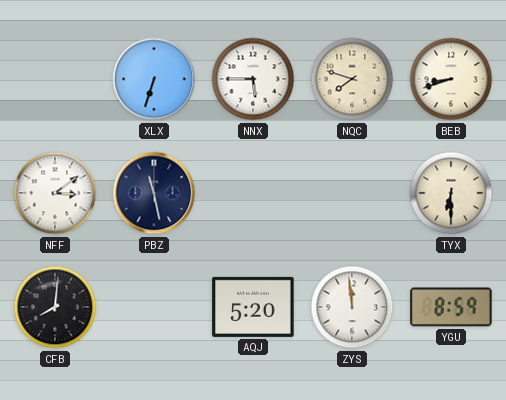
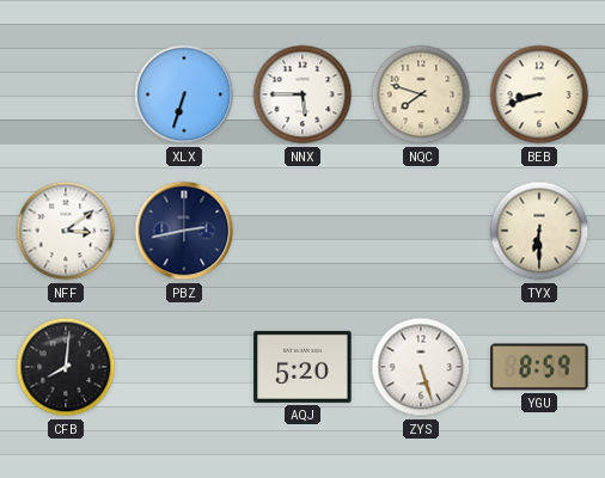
PBZ: 11:28 -> 2:43
ZYS: 11:59 -> 5:27
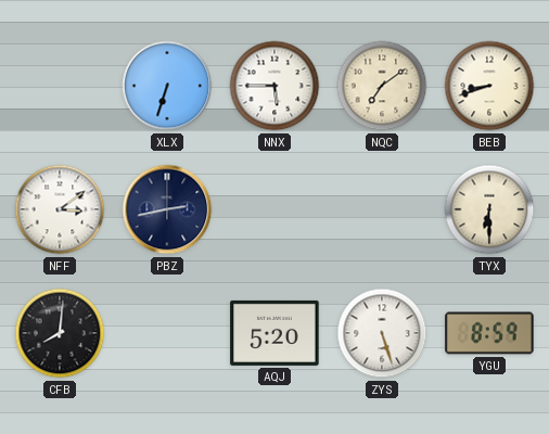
NQC: 7:48 -> 7:09
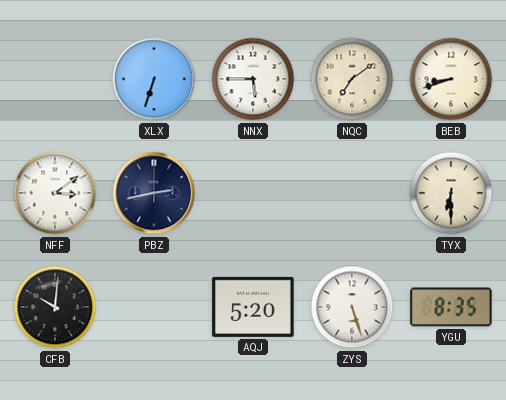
CFB: 8:01 -> 10:01
YGU: 8:59 -> 8:35
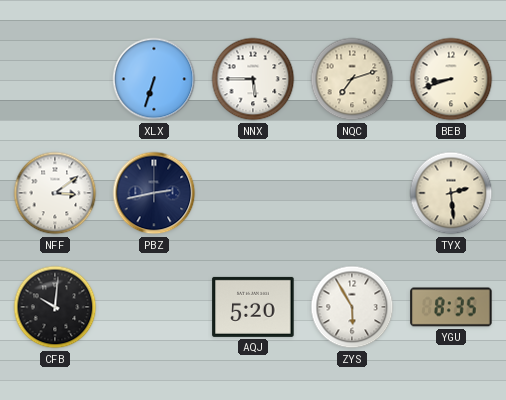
NQC: 7:09 -> 7:12
TYX: 6:30 -> 2:29
ZYS: 5:27 -> 5:55
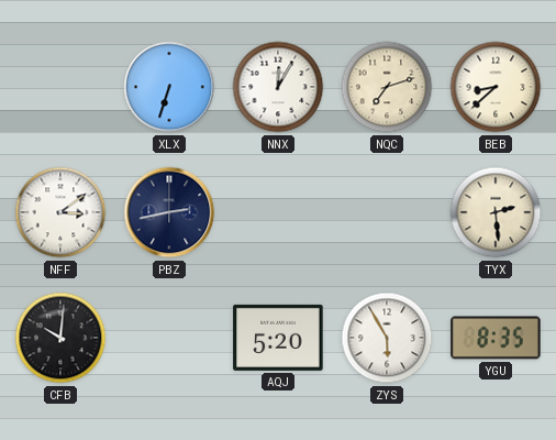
NNX: 5:45 -> 12:05
BEB: 8:42 -> 8:38
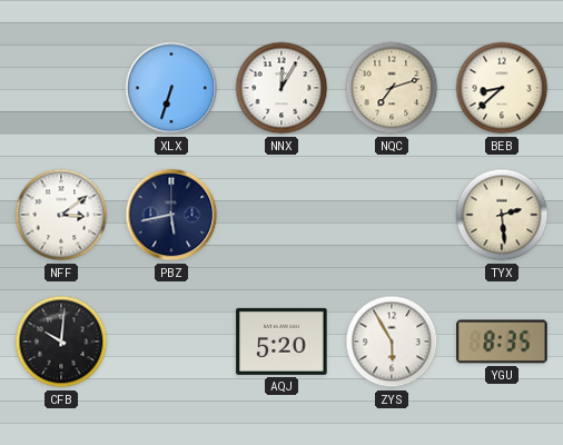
PBZ: 2:43 -> 5:43
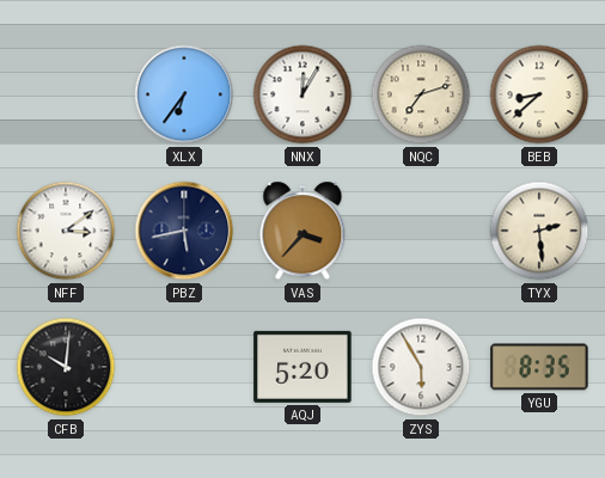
XLX: 6:33 -> 6:36
VAS: none -> 3:37
